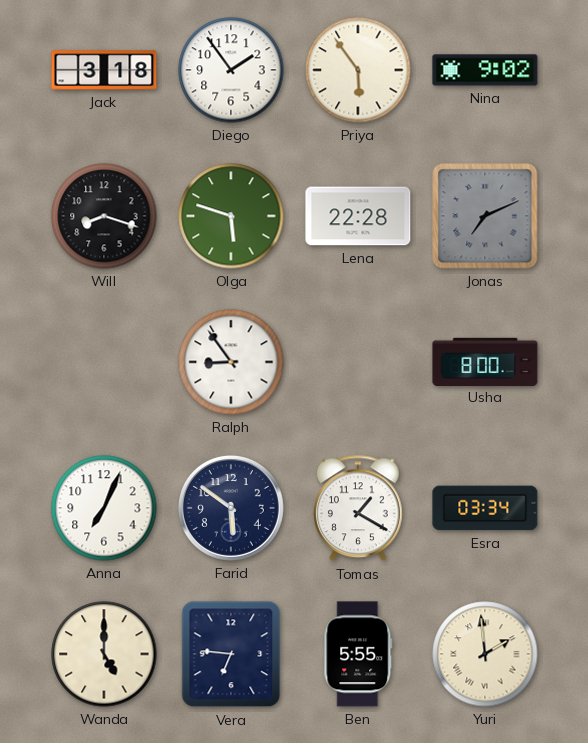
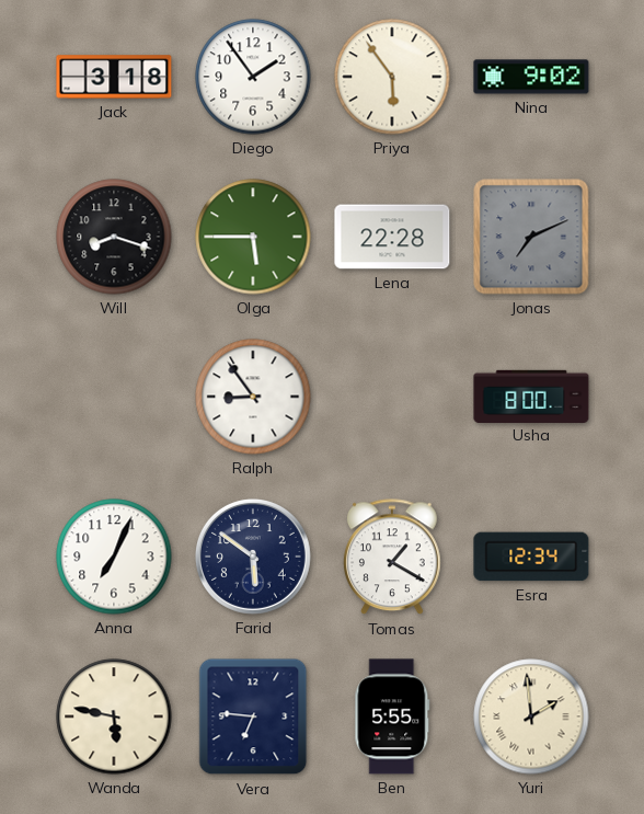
Olga: 5:48 -> 5:45
Esra: 03:34 -> 12:34
Wanda: 5:00 -> 5:47
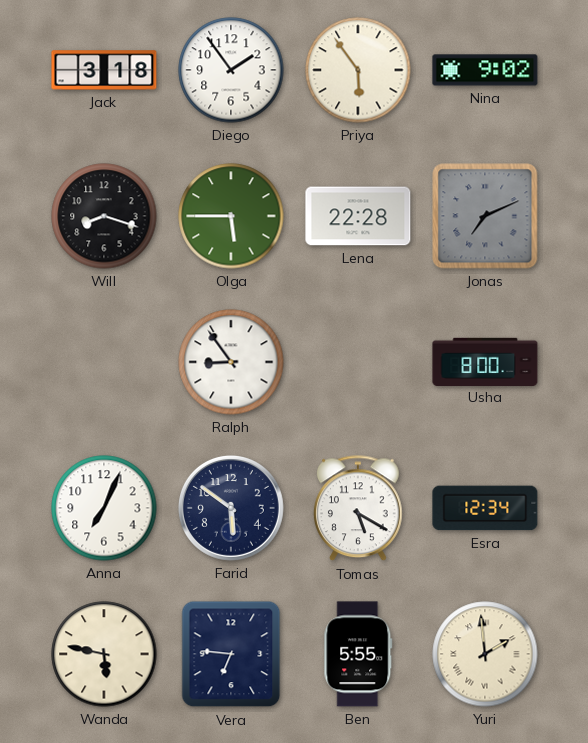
Tomas: 1:20 -> 5:20
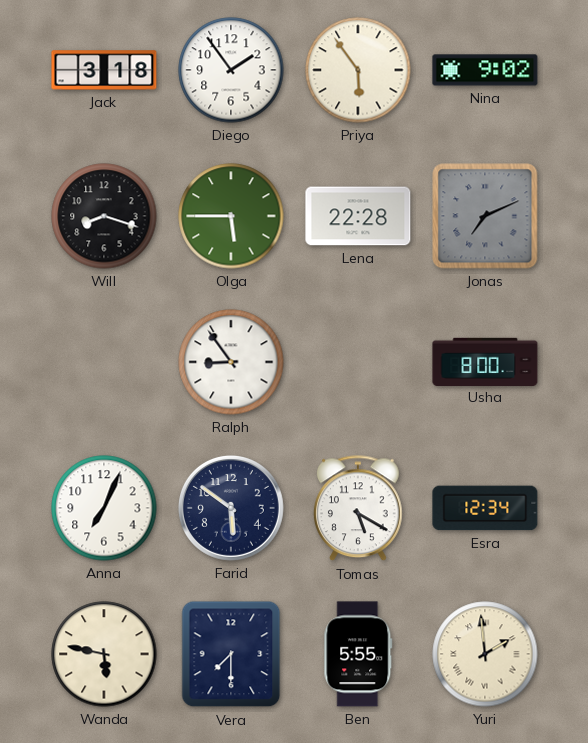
Vera: 6:46 -> 7:30
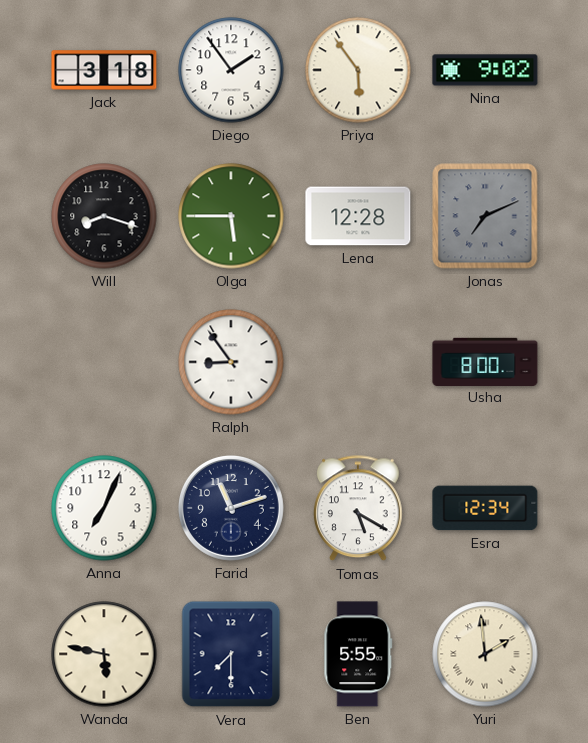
Lena: 22:28 -> 12:28
Farid: 5:51 -> 11:12
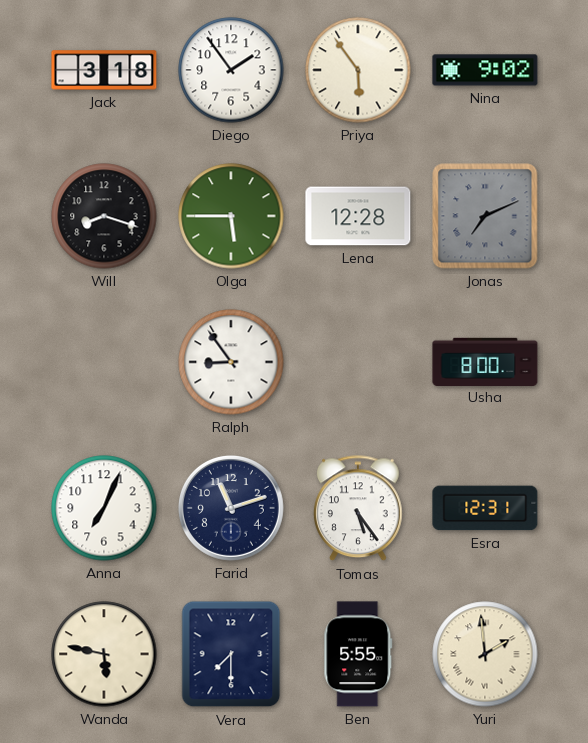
Tomas: 5:20 -> 5:24
Esra: 12:34 -> 12:31
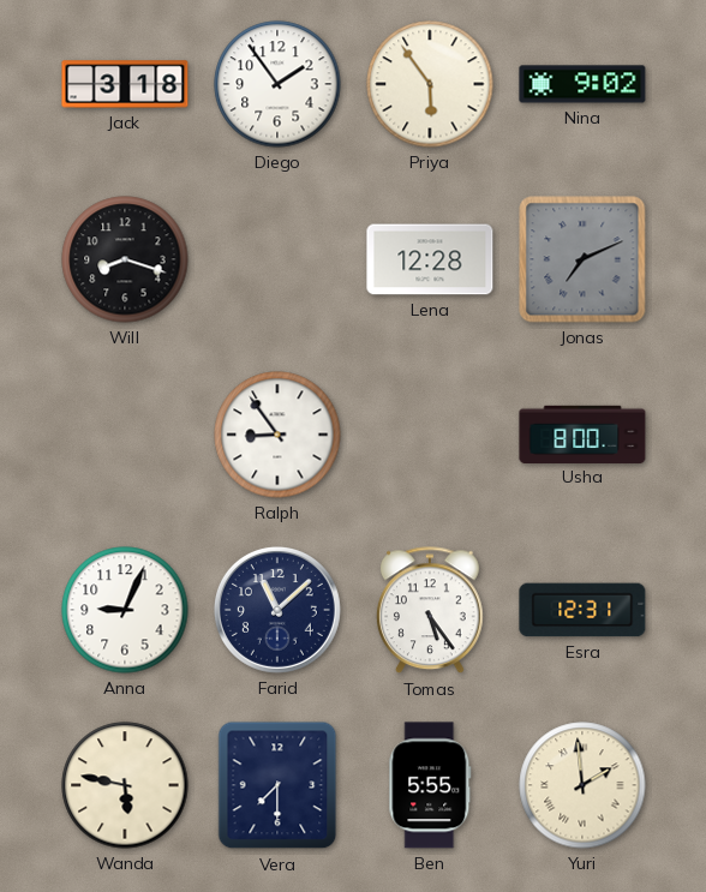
Olga: 5:45 -> none
Anna: 7:04 -> 9:04
Farid: 11:12 -> 11:08
